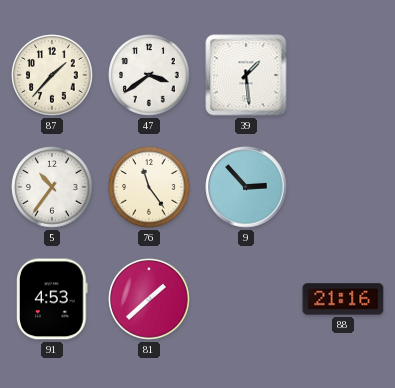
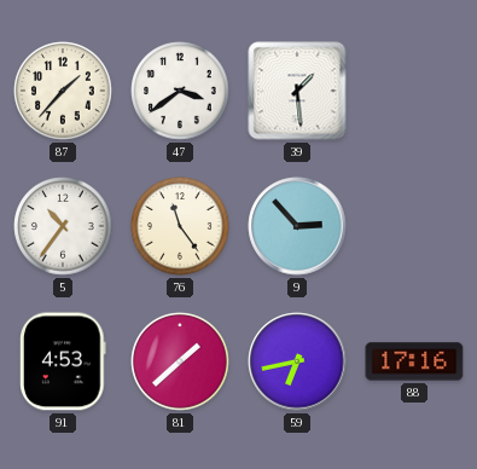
59: none -> 6:43
88: 21:16 -> 17:16
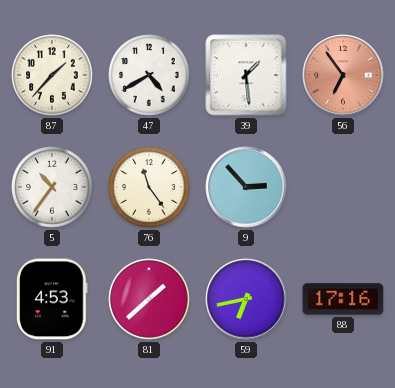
47: 3:39 -> 4:40
56: none -> 6:54
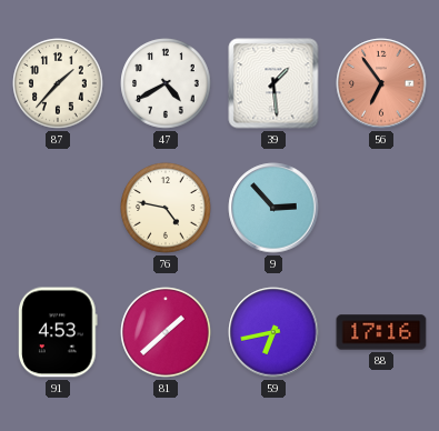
5: 10:36 -> none
76: 11:24 -> 4:47
